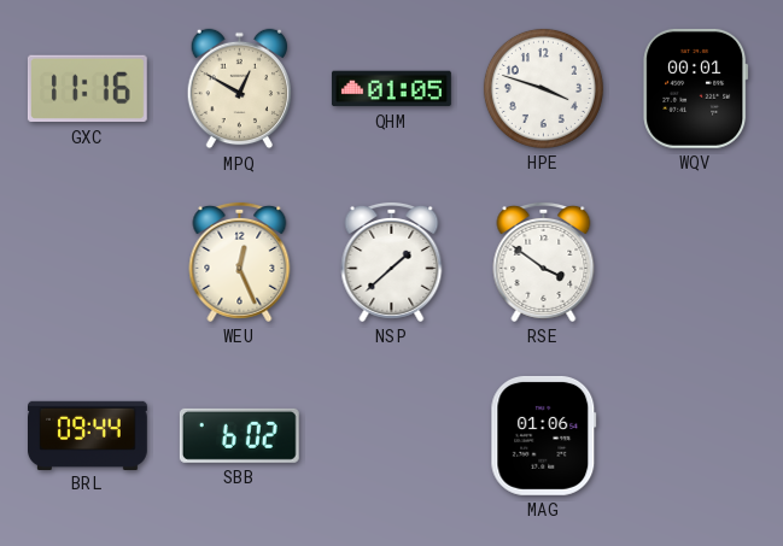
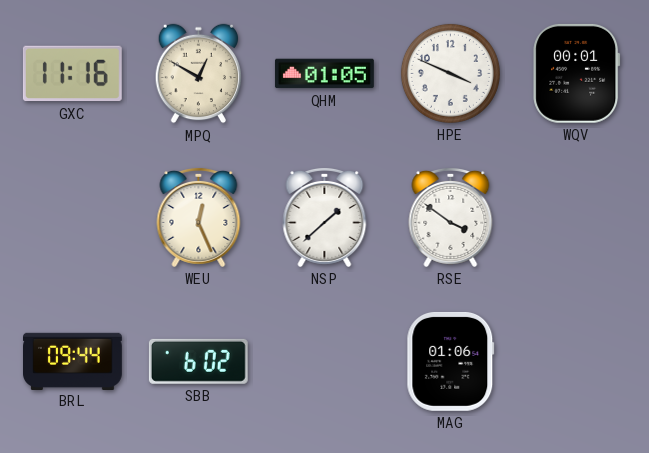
HPE: 3:48 -> 3:49
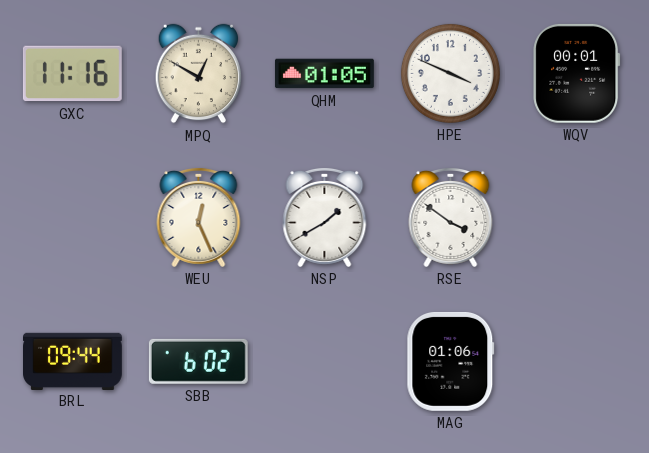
NSP: 1:38 -> 1:40
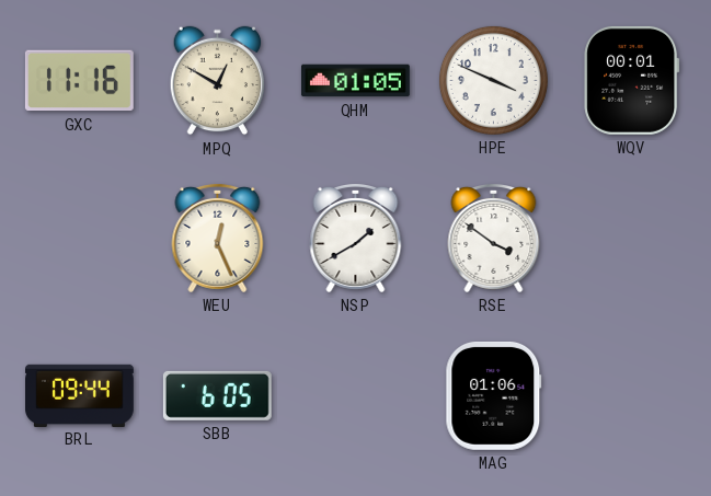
SBB: 6:02 -> 6:05
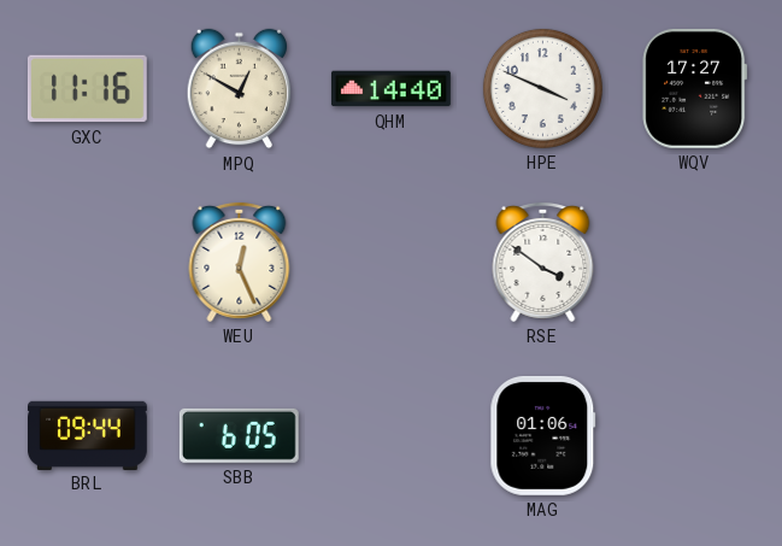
QHM: 01:05 -> 14:40
WQV: 00:01 -> 17:27
NSP: 1:40 -> none
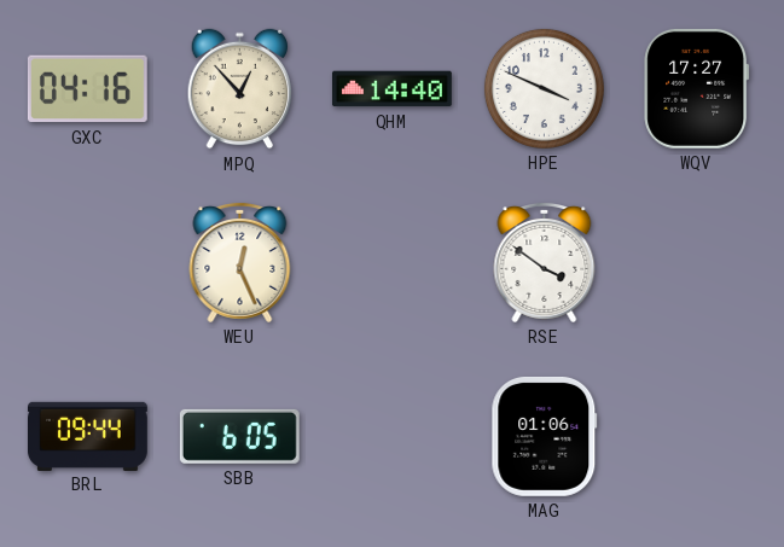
GXC: 11:16 -> 04:16
MPQ: 12:50 -> 12:53
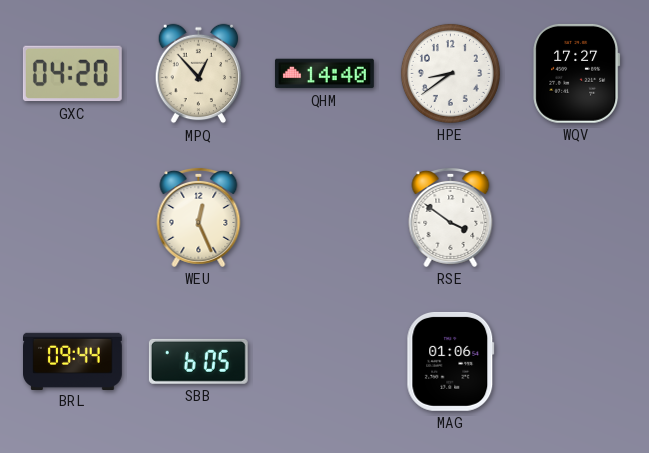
GXC: 04:16 -> 04:20
HPE: 3:49 -> 8:39
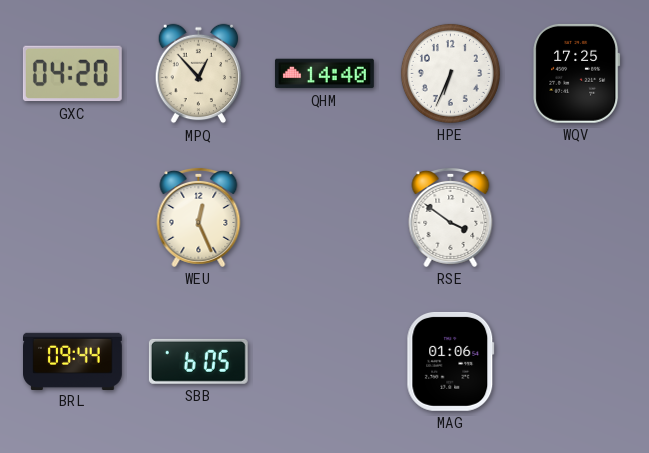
HPE: 8:39 -> 6:34
WQV: 17:27 -> 17:25
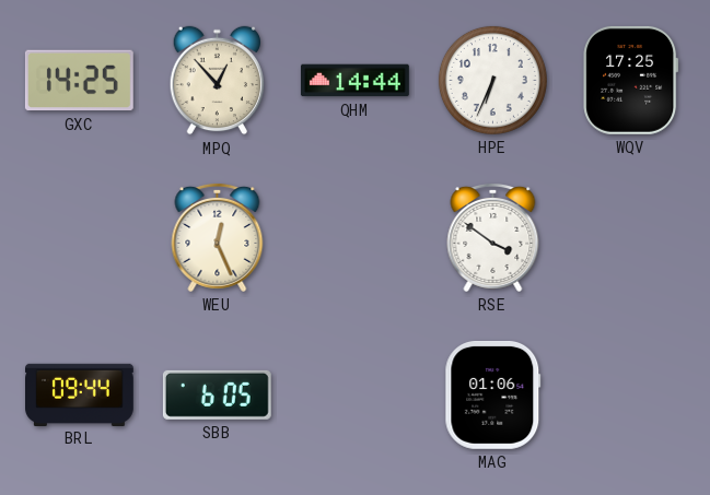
GXC: 04:20 -> 14:25
QHM: 14:40 -> 14:44
